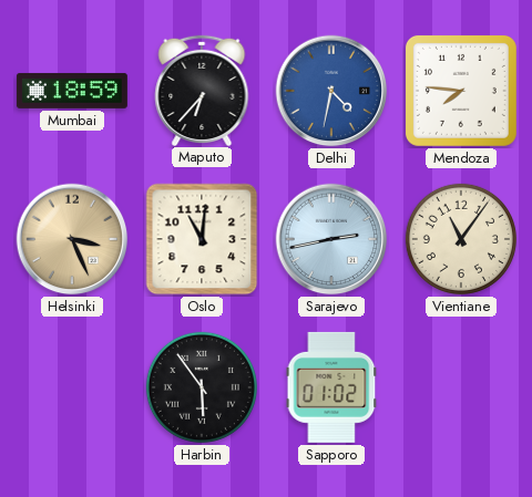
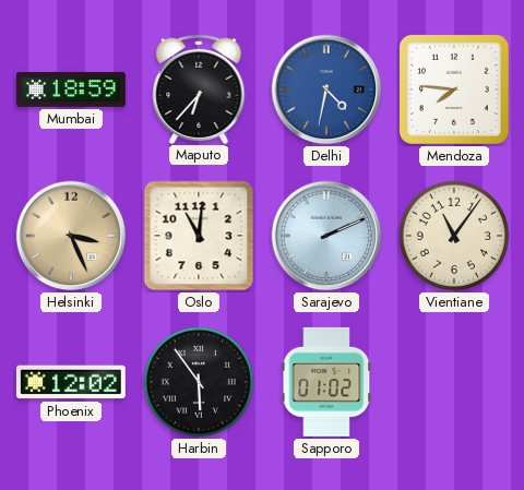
Sarajevo: 2:43 -> 2:11
Phoenix: none -> 12:02
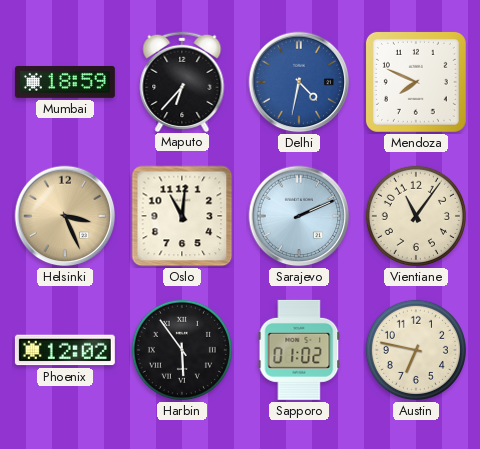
Mendoza: 7:46 -> 7:49
Austin: none -> 6:47
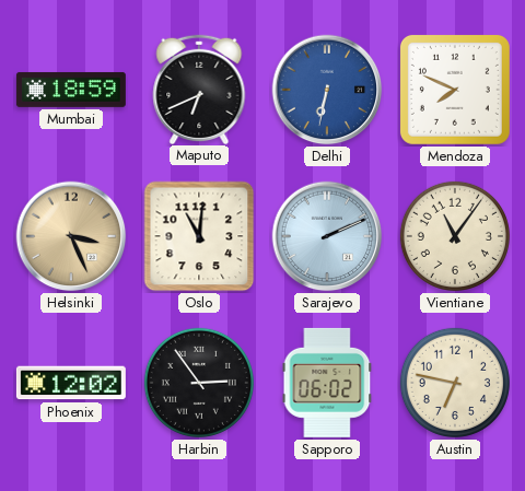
Maputo: 6:37 -> 6:41
Delhi: 4:32 -> 6:32
Harbin: 5:54 -> 2:54
Sapporo: 01:02 -> 06:02
